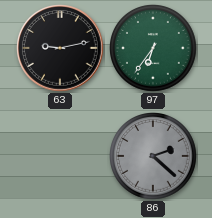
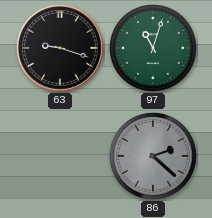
63: 9:13 -> 9:18
97: 6:36 -> 11:03
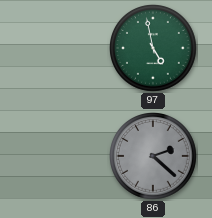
63: 9:18 -> none
97: 11:03 -> 4:58
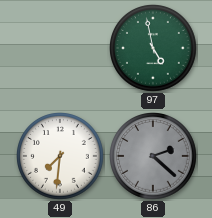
49: none -> 7:31
